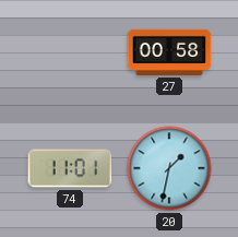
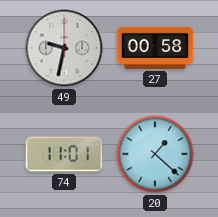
49: none -> 9:32
20: 1:32 -> 1:22
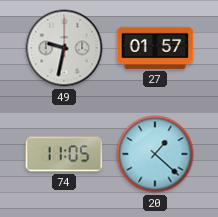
27: 00:58 -> 01:57
74: 11:01 -> 11:05
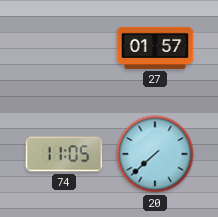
49: 9:32 -> none
20: 1:22 -> 7:38
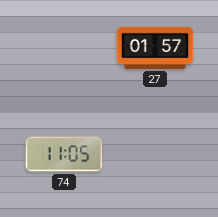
20: 7:38 -> none
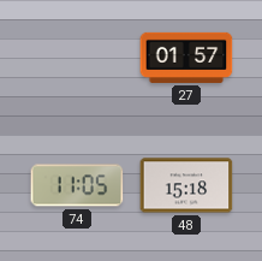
48: none -> 15:18
